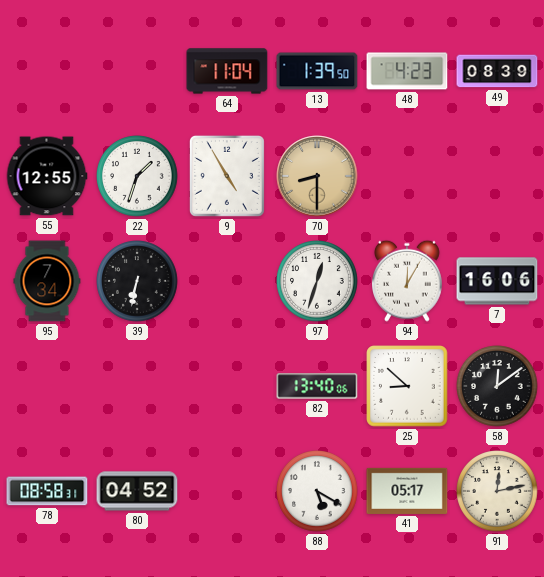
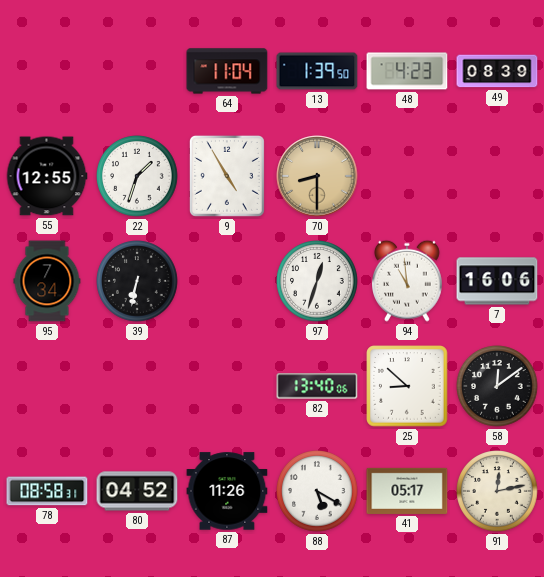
94: 12:05 -> 10:59
87: none -> 11:26
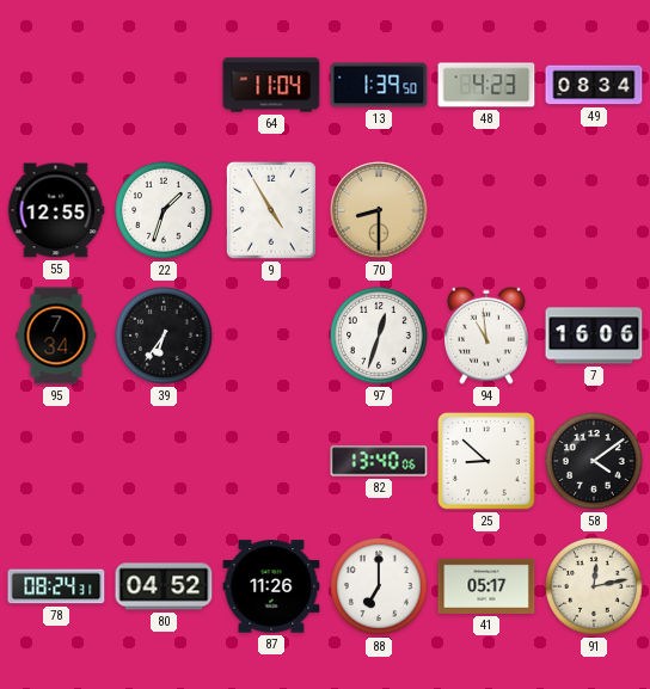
49: 08:39 -> 08:34
39: 6:32 -> 6:36
58: 12:09 -> 4:09
78: 08:58 -> 08:24
88: 5:20 -> 7:00
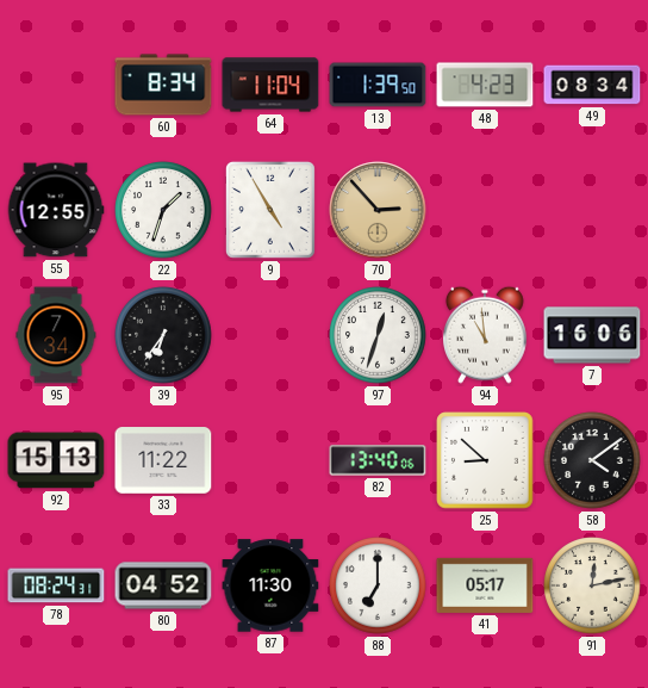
60: none -> 8:34
70: 8:30 -> 2:53
92: none -> 15:13
33: none -> 11:22
87: 11:26 -> 11:30
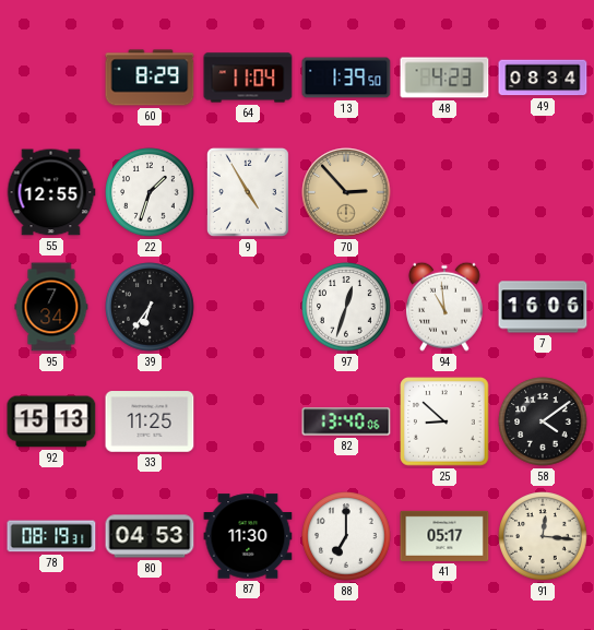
60: 8:34 -> 8:29
33: 11:22 -> 11:25
78: 08:24 -> 08:19
80: 04:52 -> 04:53
91: 12:13 -> 12:16
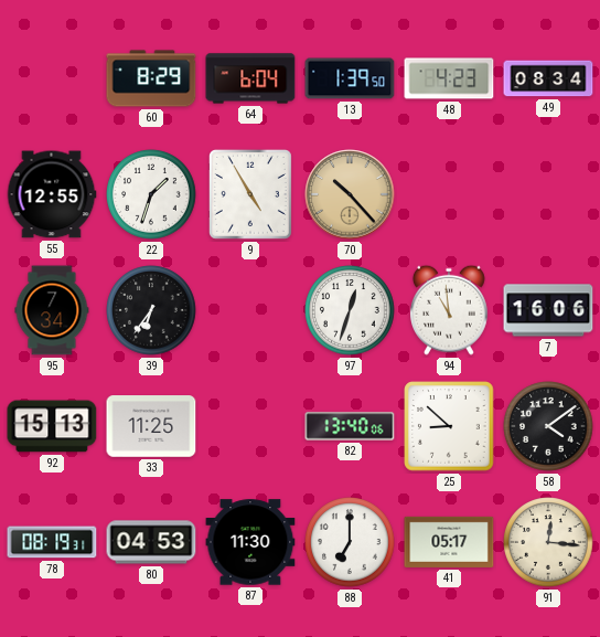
64: 11:04 -> 6:04
70: 2:53 -> 10:23
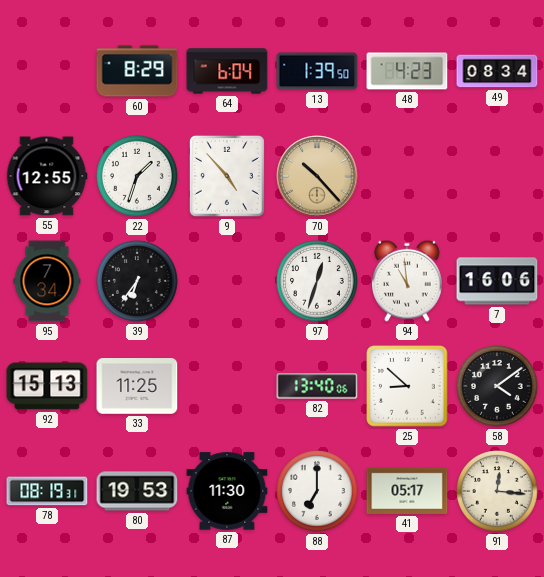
9: 4:55 -> 4:53
80: 04:53 -> 19:53
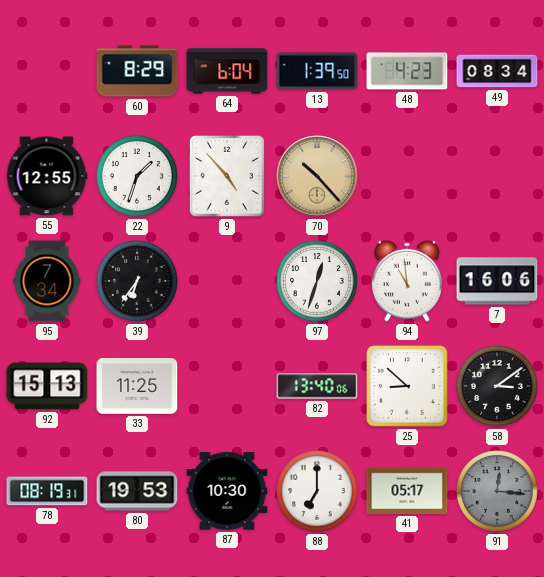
58: 4:09 -> 3:09
87: 11:30 -> 10:30
91 dial: cream -> grey
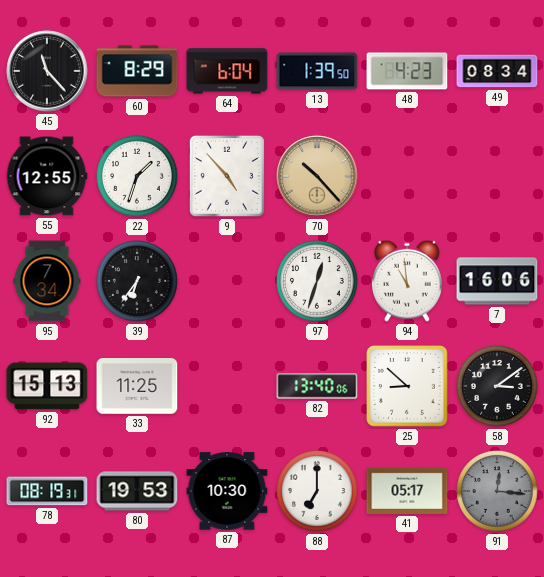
45: none -> 11:23
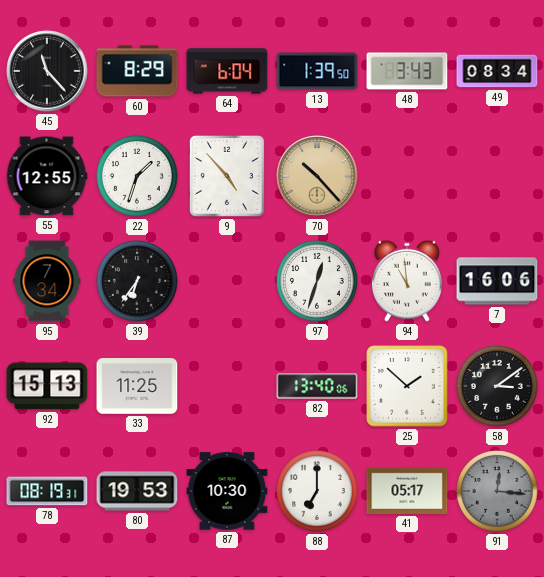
48: 4:23 -> 3:43
25: 8:52 -> 1:52
